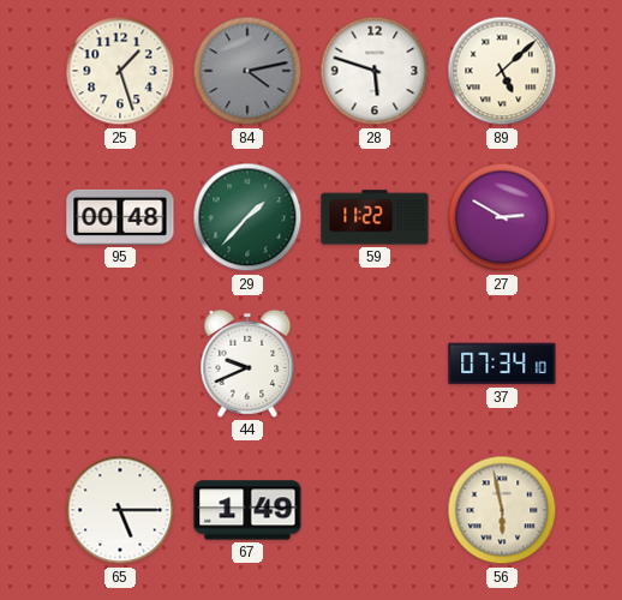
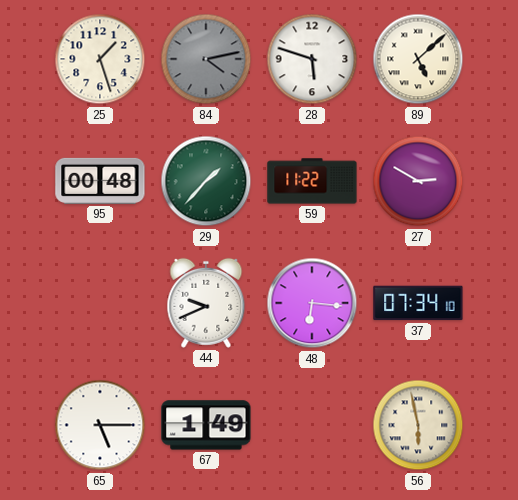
48: none -> 6:16
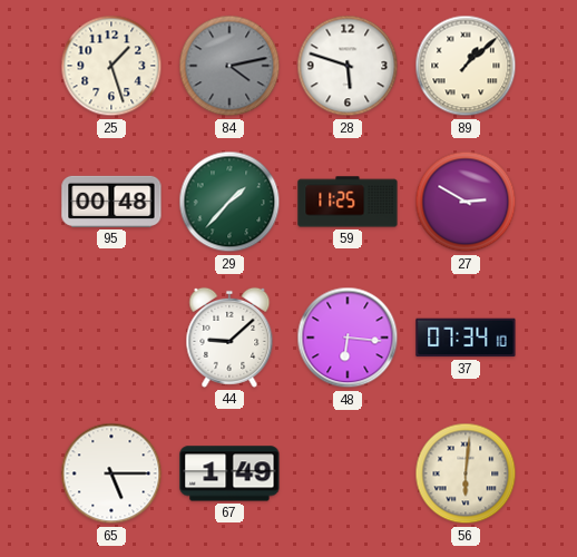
89: 5:08 -> 1:08
59: 11:22 -> 11:25
44: 9:41 -> 9:08
56: 5:58 -> 6:01
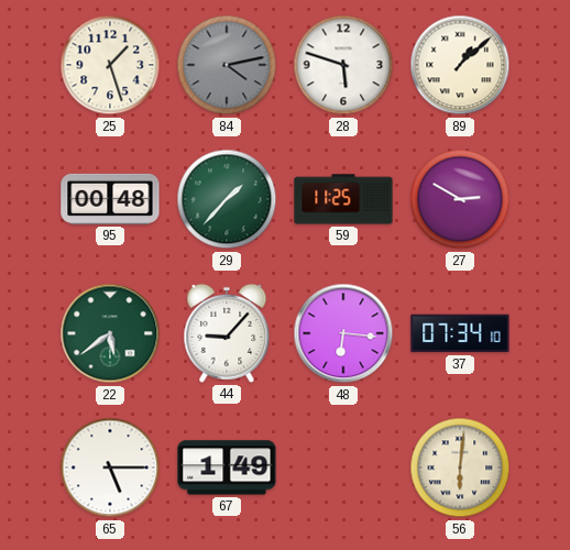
22: none -> 5:39
44: 9:08 -> 9:07
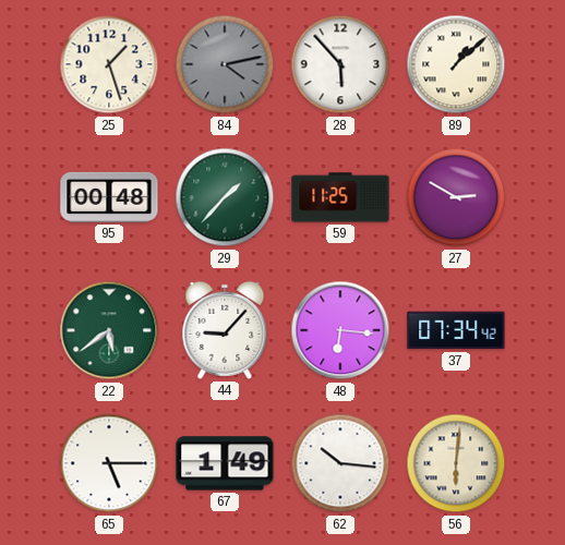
28: 5:48 -> 5:53
37: 07:34:10 -> 07:34:42
62: none -> 10:16
